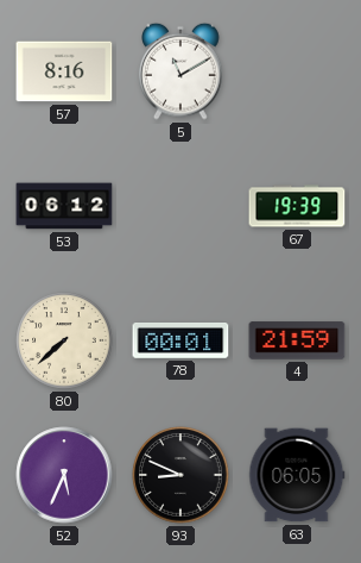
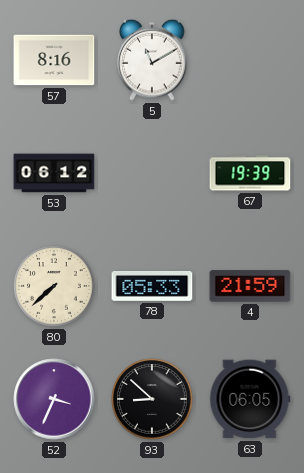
78: 00:01 -> 05:33
52: 5:34 -> 3:34
93: 8:49 -> 8:52
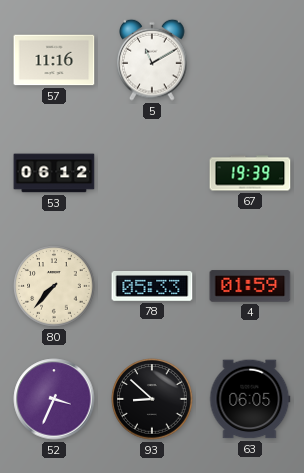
57: 8:16 -> 11:16
80: 7:38 -> 7:37
4: 21:59 -> 01:59
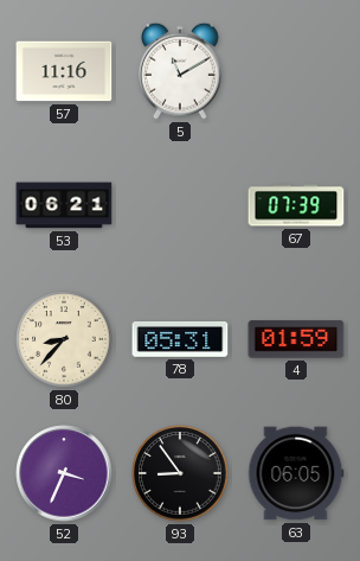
53: 06:12 -> 06:21
67: 19:39 -> 07:39
80: 7:37 -> 8:37
78: 05:33 -> 05:31
93: 8:52 -> 8:54
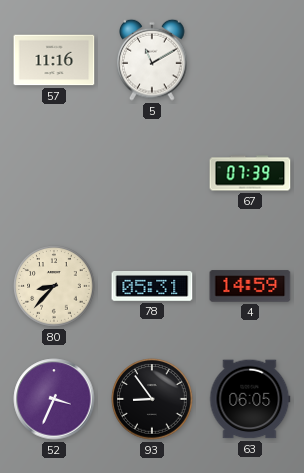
53: 06:21 -> none
4: 01:59 -> 14:59
